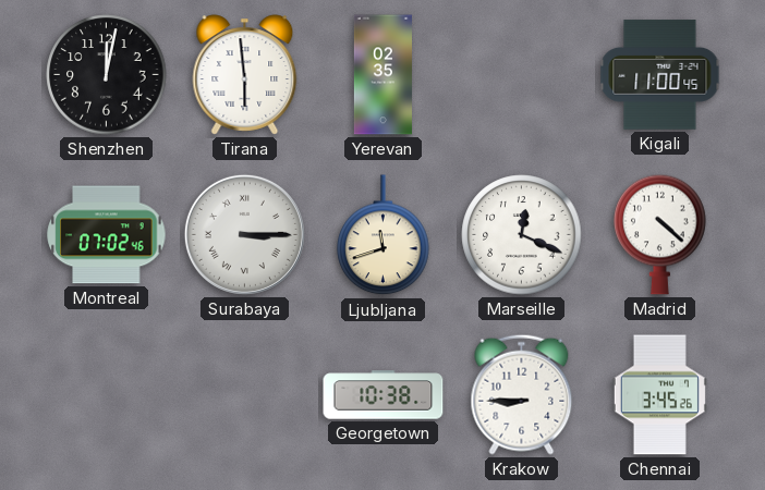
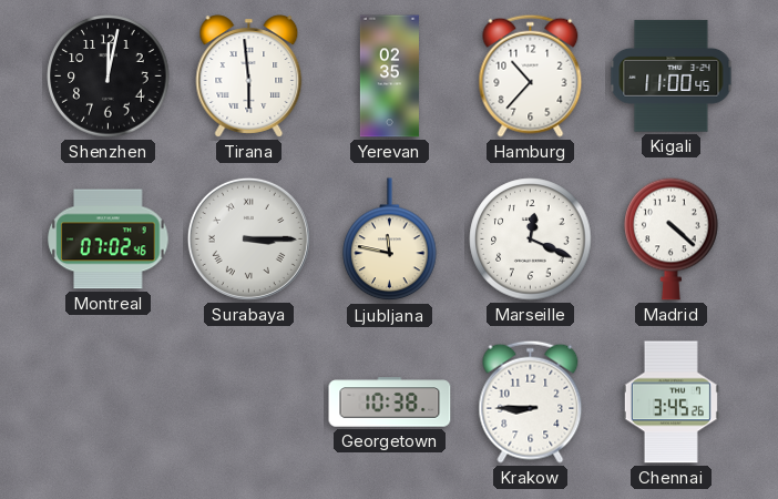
Hamburg: none -> 10:37
Ljubljana: 11:42 -> 11:47
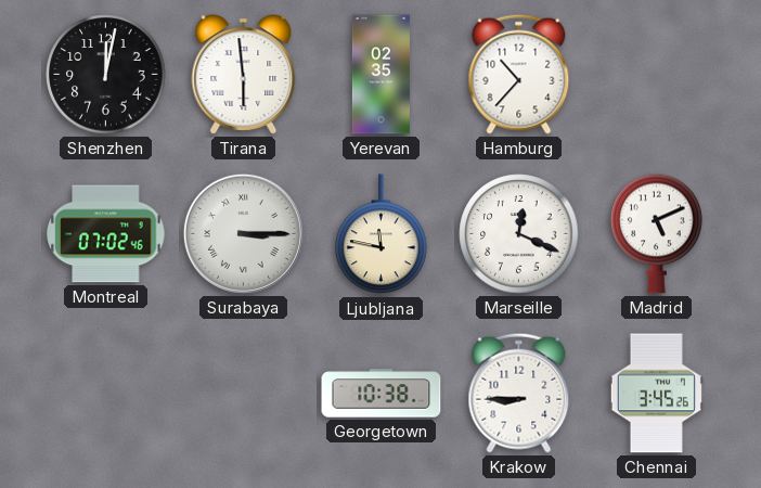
Kigali: 11:00 -> none
Madrid: 4:22 -> 5:11
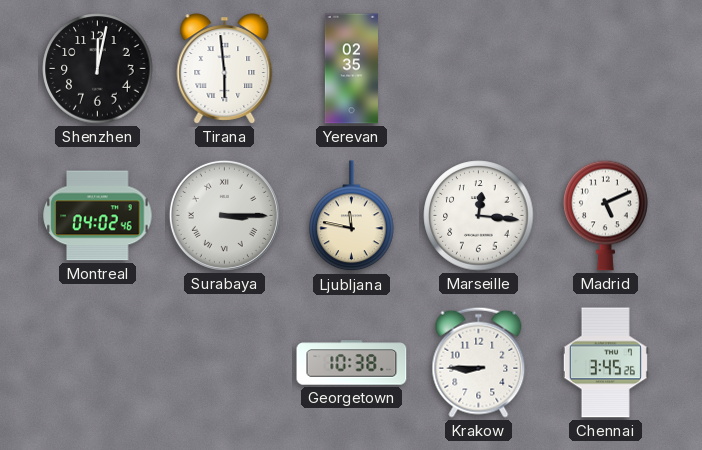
Hamburg: 10:37 -> none
Montreal: 07:02 -> 04:02
Marseille: 12:19 -> 12:16
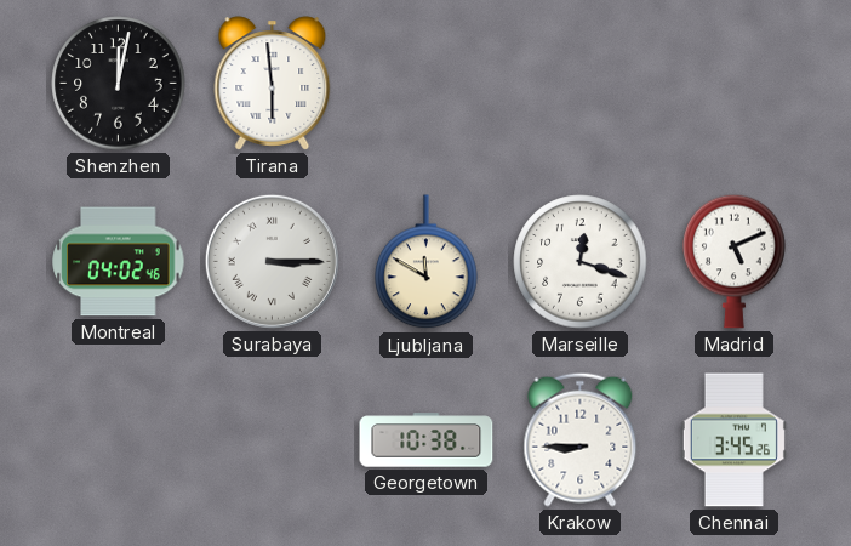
Yerevan: 02:35 -> none
Ljubljana: 11:47 -> 11:50
Marseille: 12:16 -> 12:18
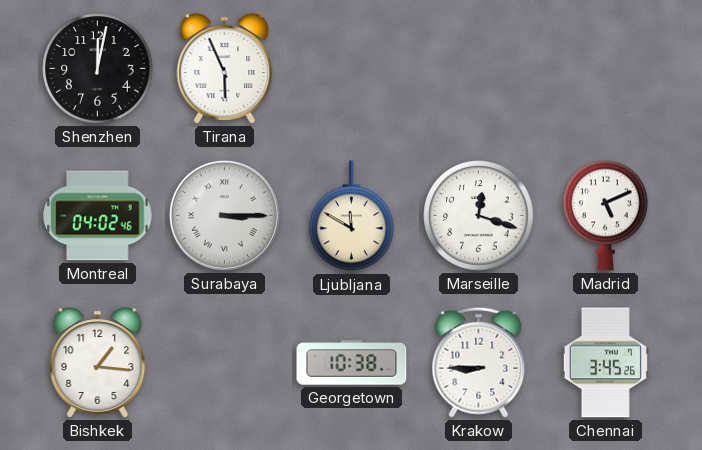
Tirana: 5:59 -> 5:56
Bishkek: none -> 1:16
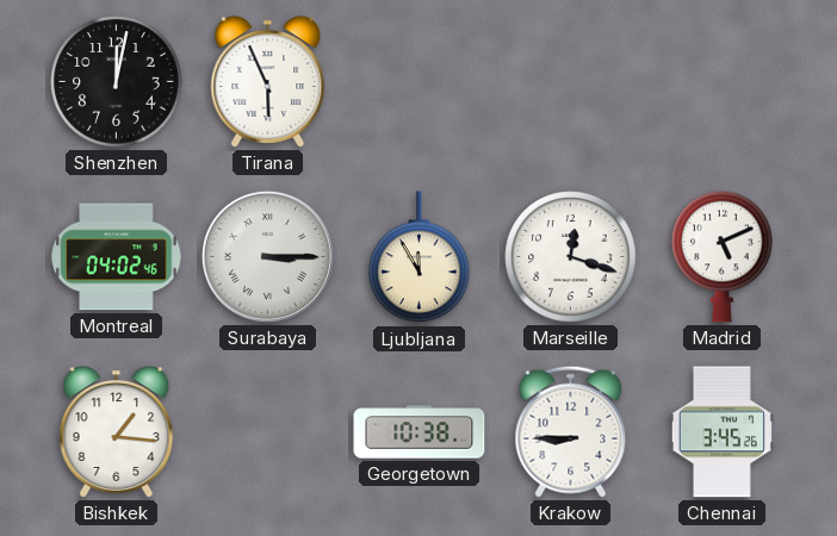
Ljubljana: 11:50 -> 11:55
